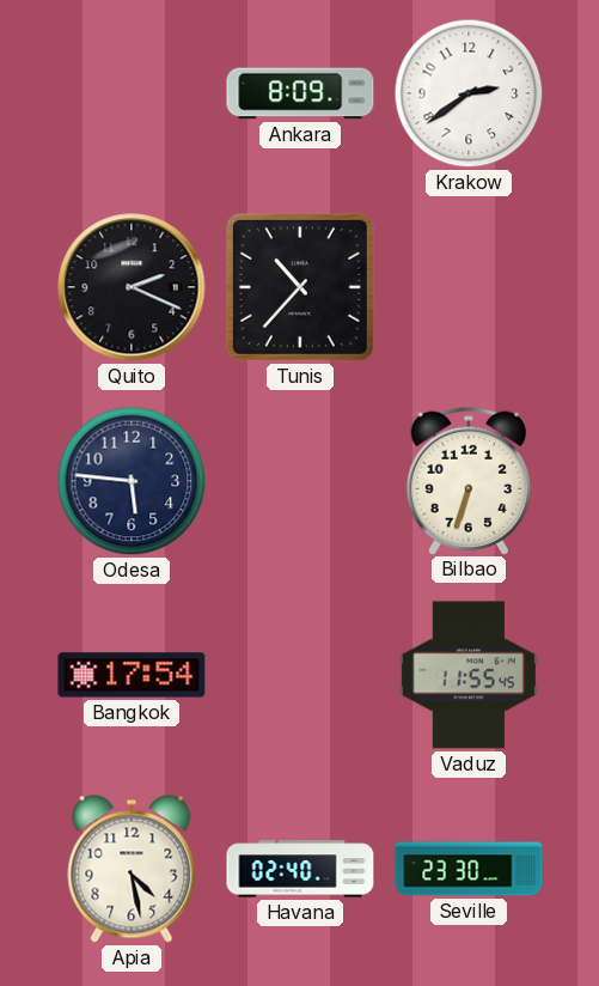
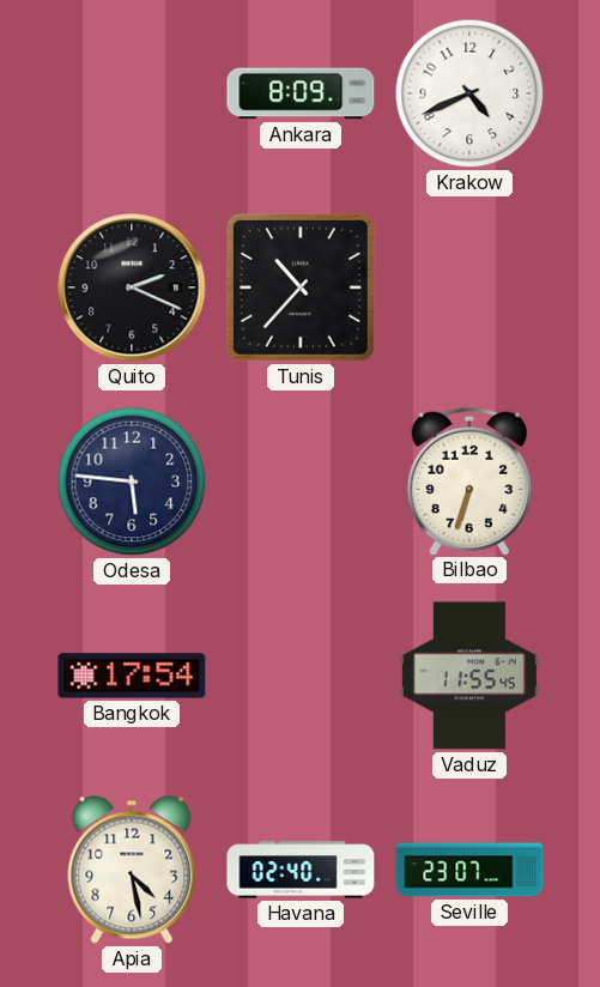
Krakow: 2:39 -> 4:41
Seville: 23:30 -> 23:07
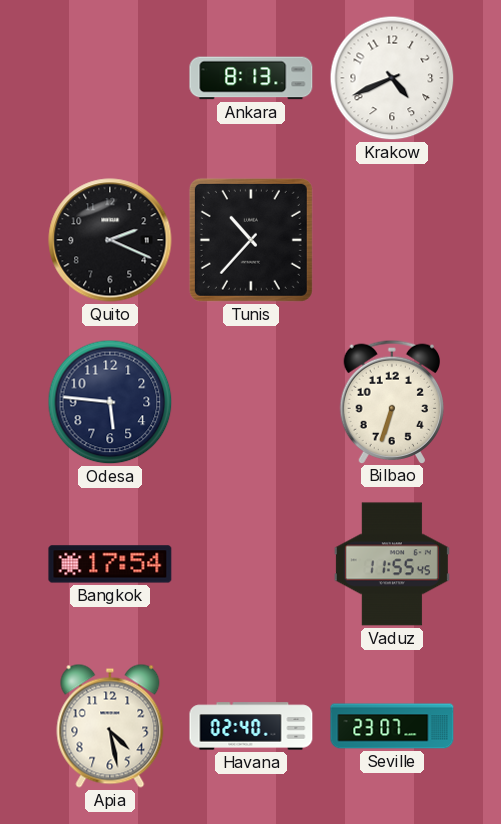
Ankara: 8:09 -> 8:13
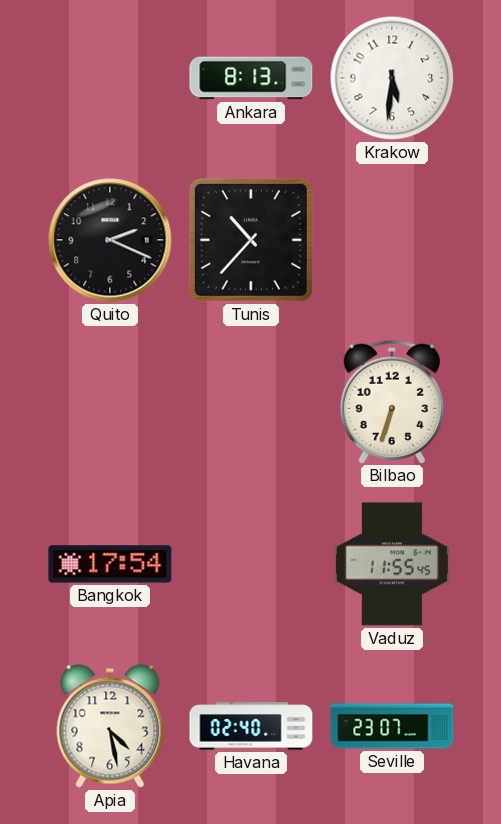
Krakow: 4:41 -> 5:31
Odesa: 5:46 -> none
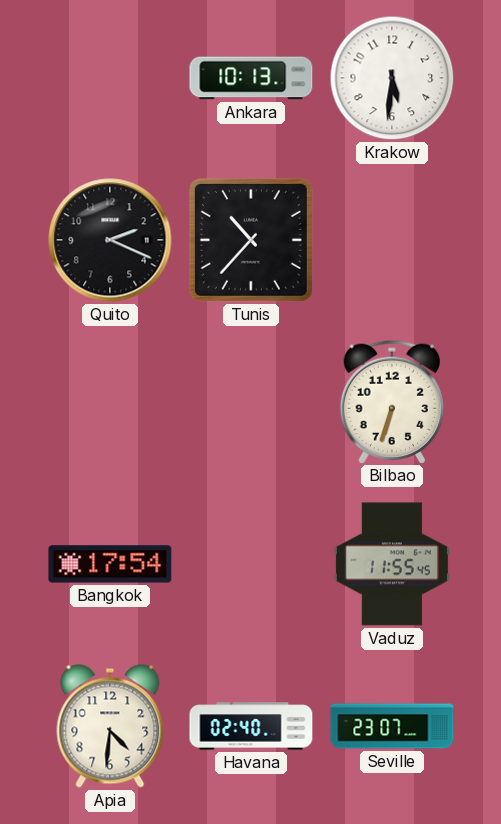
Ankara: 8:13 -> 10:13
Apia: 4:28 -> 4:31
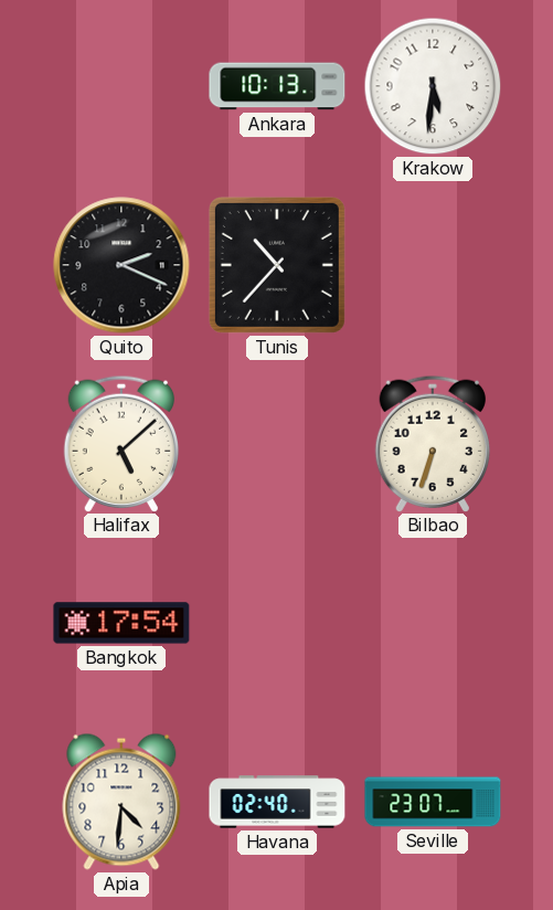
Halifax: none -> 5:08
Vaduz: 11:55 -> none
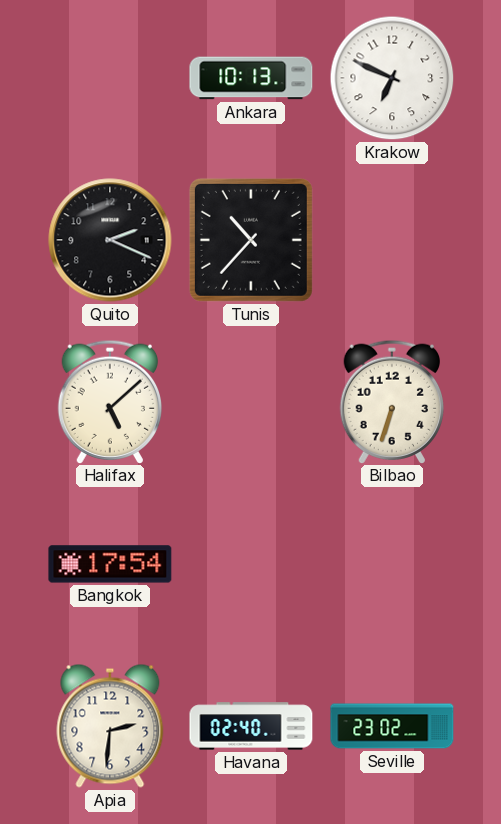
Krakow: 5:31 -> 6:49
Apia: 4:31 -> 2:31
Seville: 23:07 -> 23:02
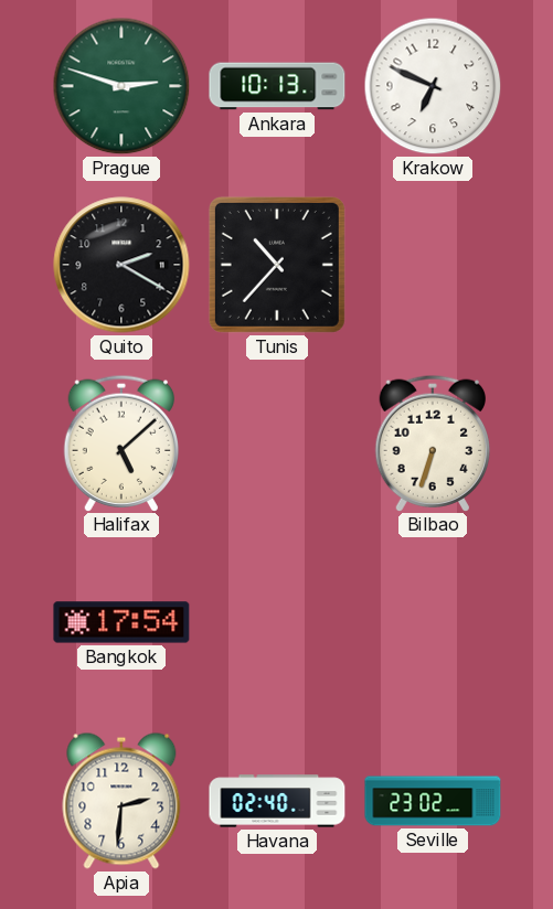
Prague: none -> 2:48
Quito: 2:19 -> 2:20
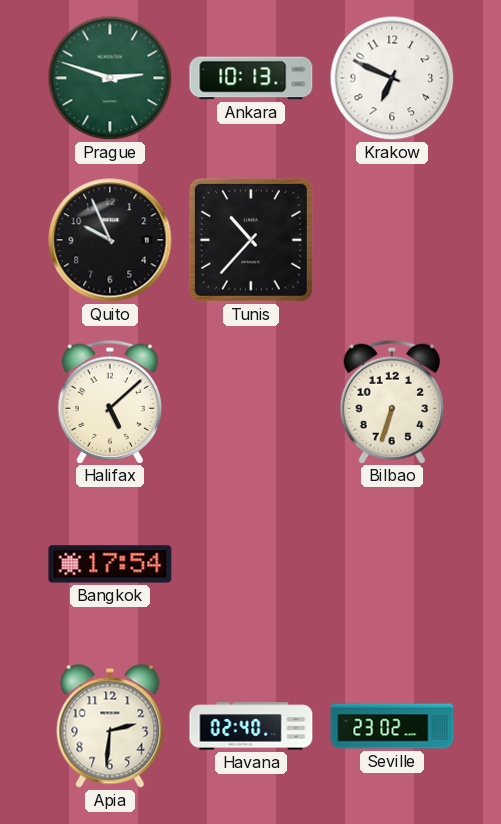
Quito: 2:20 -> 9:56
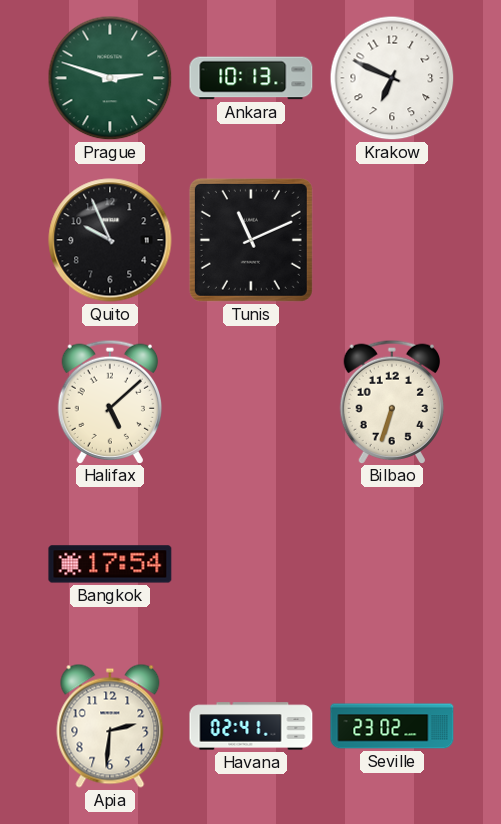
Tunis: 10:37 -> 11:11
Havana: 02:40 -> 02:41
